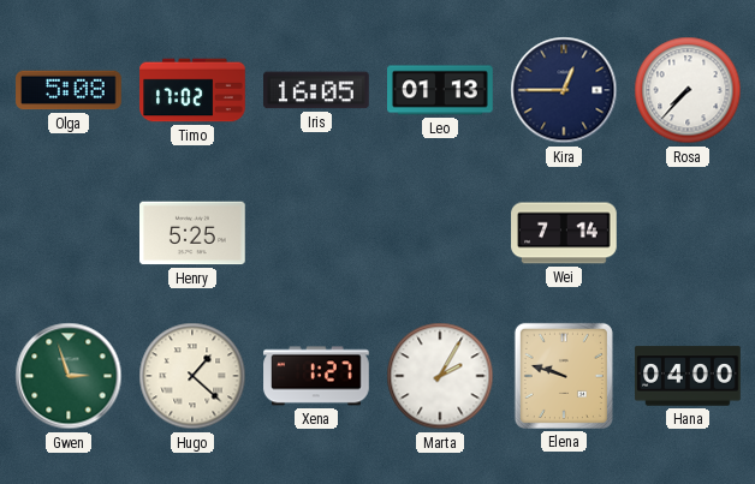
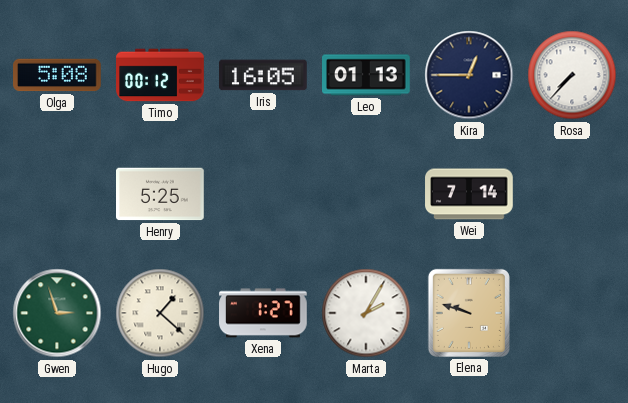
Timo: 17:02 -> 00:12
Hana: 04:00 -> none
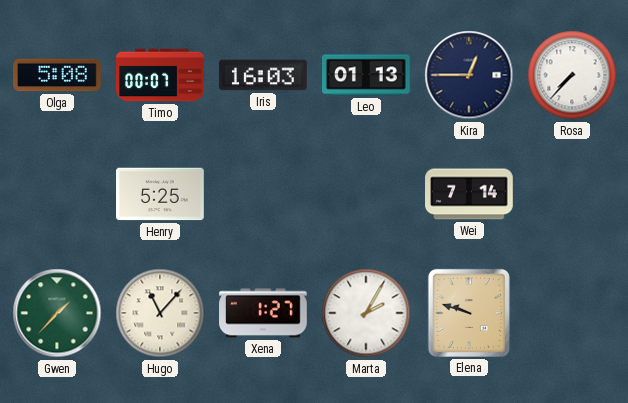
Timo: 00:12 -> 00:07
Iris: 16:05 -> 16:03
Gwen: 2:57 -> 1:37
Hugo: 1:22 -> 11:07
